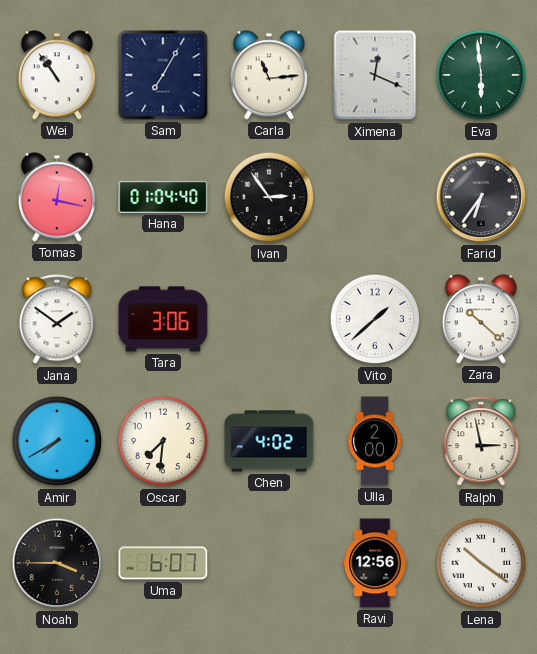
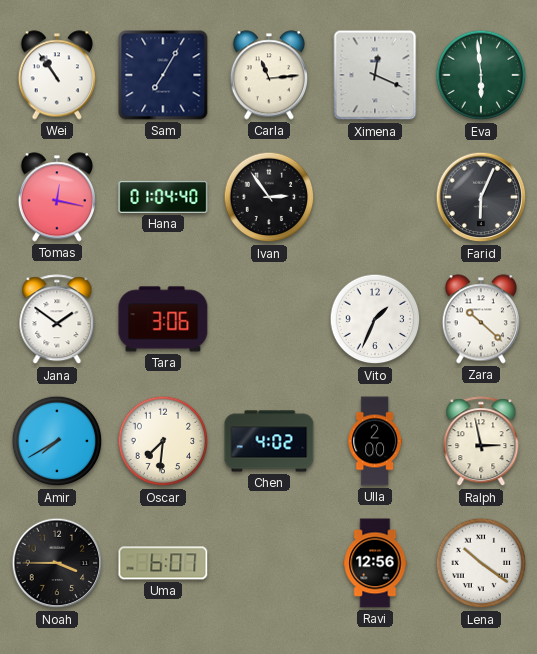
Farid: 6:36 -> 6:04
Vito: 1:38 -> 1:34
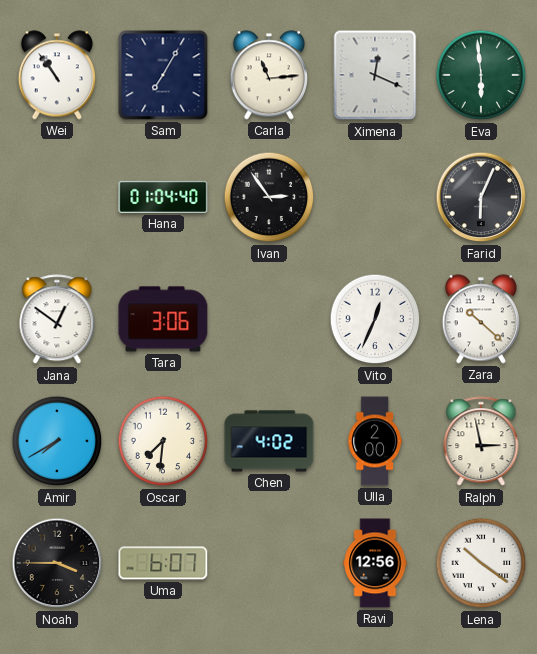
Tomas: 12:17 -> none
Jana: 1:51 -> 12:51
Vito: 1:34 -> 12:34
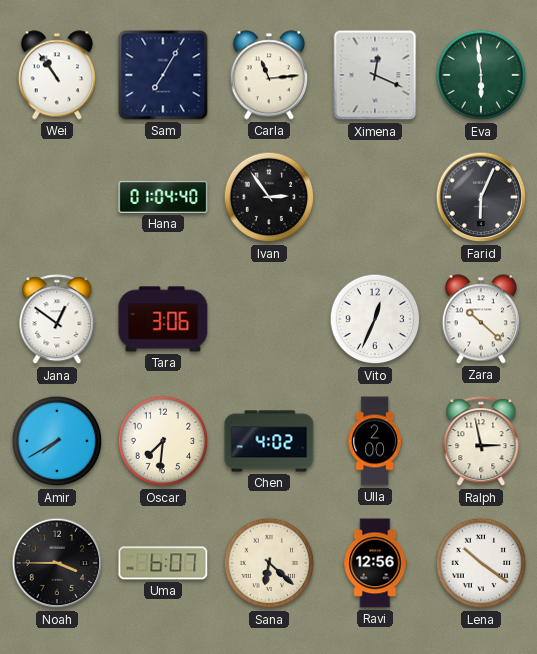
Sana: none -> 6:22
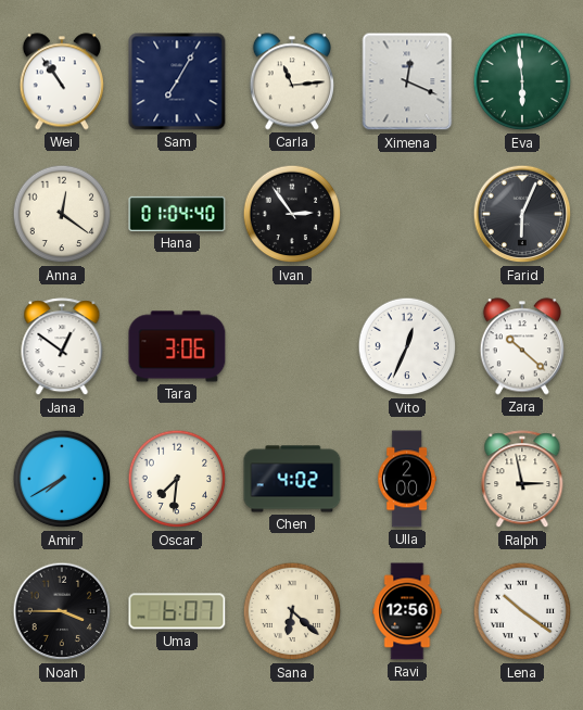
Anna: none -> 12:21
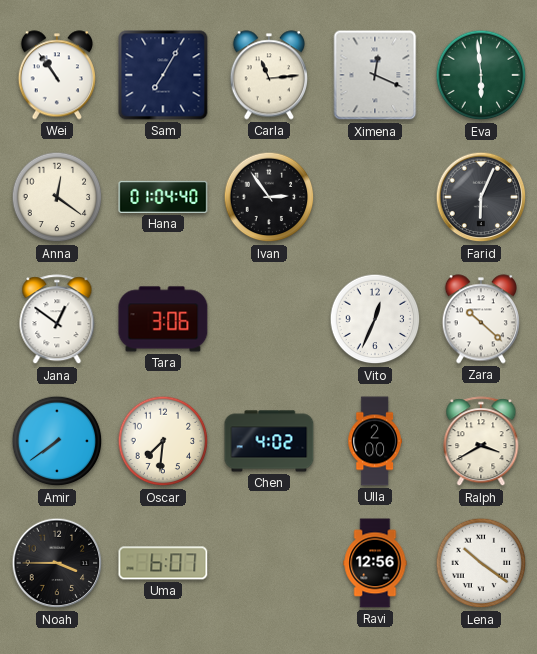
Amir: 7:40 -> 7:39
Ralph: 2:58 -> 3:40
Sana: 6:22 -> none
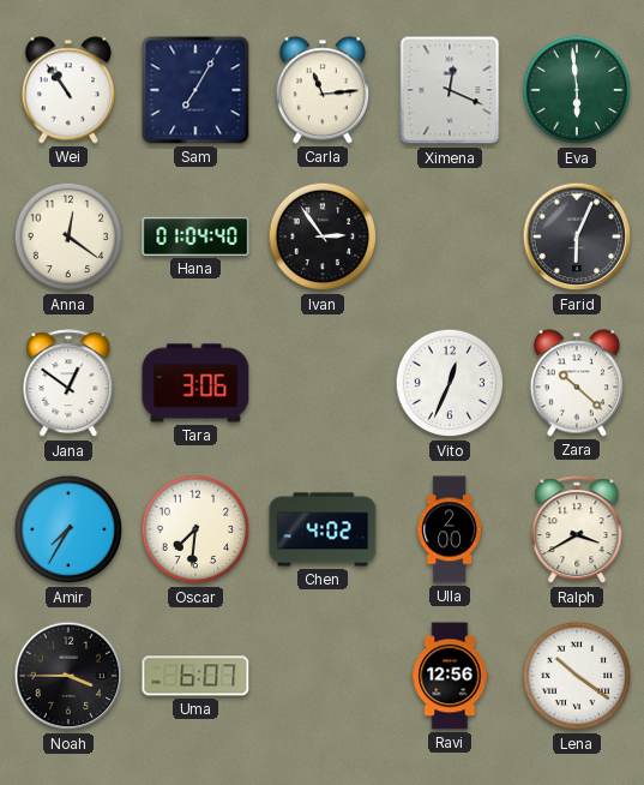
Amir: 7:39 -> 7:35
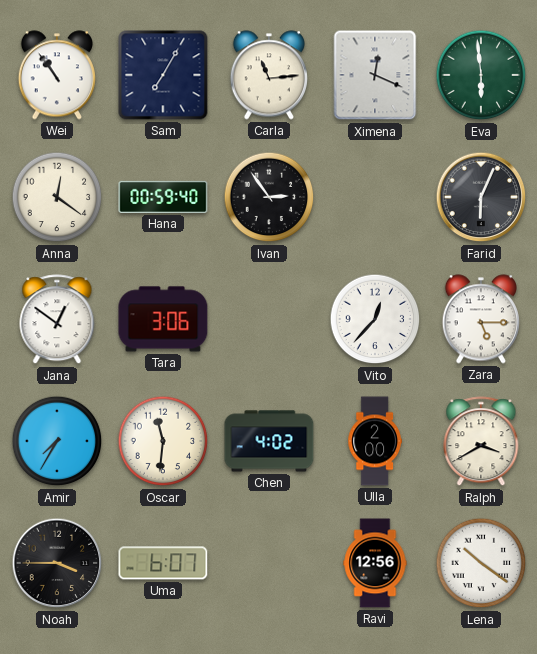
Hana: 01:04 -> 00:59
Vito: 12:34 -> 12:37
Zara: 10:22 -> 5:15
Oscar: 7:31 -> 11:31
